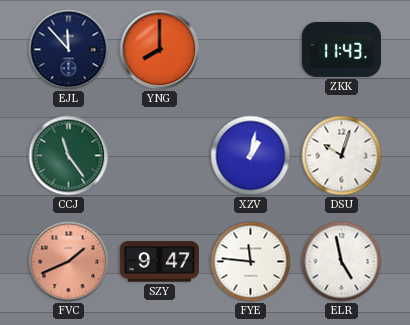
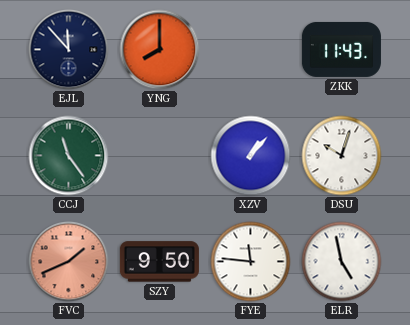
XZV: 1:02 -> 1:07
SZY: 9:47 -> 9:50
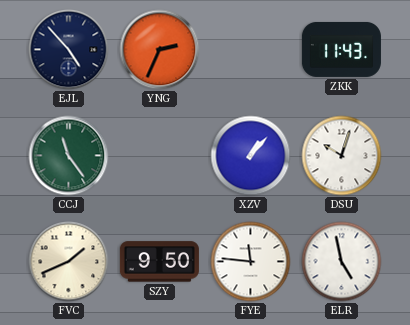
EJL: 11:53 -> 4:53
YNG: 8:00 -> 2:34
FVC dial: salmon -> cream
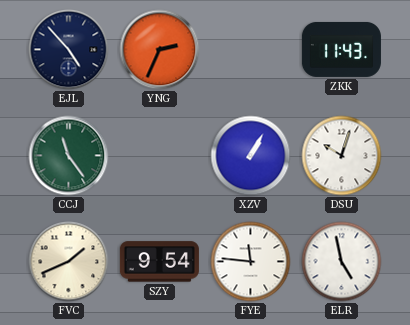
XZV: 1:07 -> 1:05
SZY: 9:50 -> 9:54
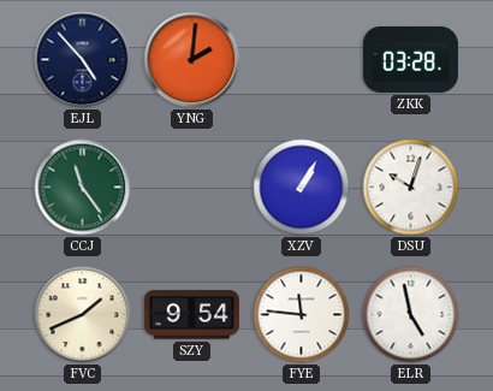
YNG: 2:34 -> 2:01
ZKK: 11:43 -> 03:28
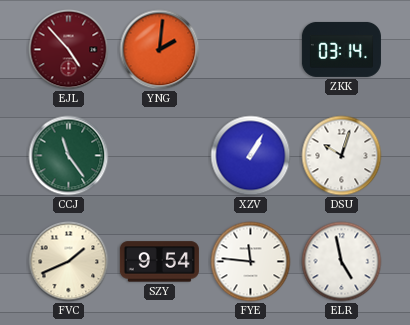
EJL dial: navy -> burgundy
ZKK: 03:28 -> 03:14
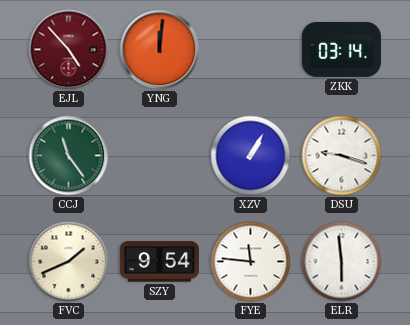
YNG: 2:01 -> 12:01
DSU: 10:03 -> 9:18
ELR: 4:58 -> 5:59
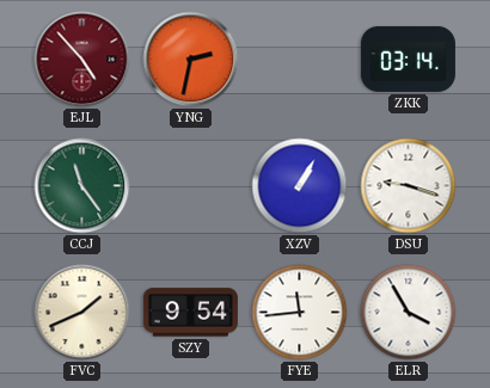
YNG: 12:01 -> 2:32
FYE: 11:46 -> 11:44
ELR: 5:59 -> 3:55
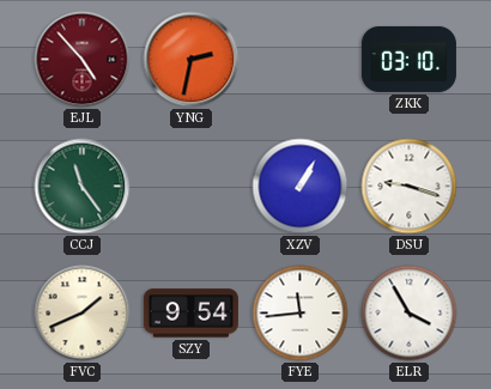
ZKK: 03:14 -> 03:10
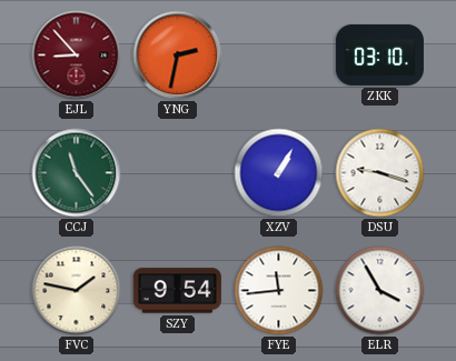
EJL: 4:53 -> 8:53
FVC: 1:41 -> 1:47
